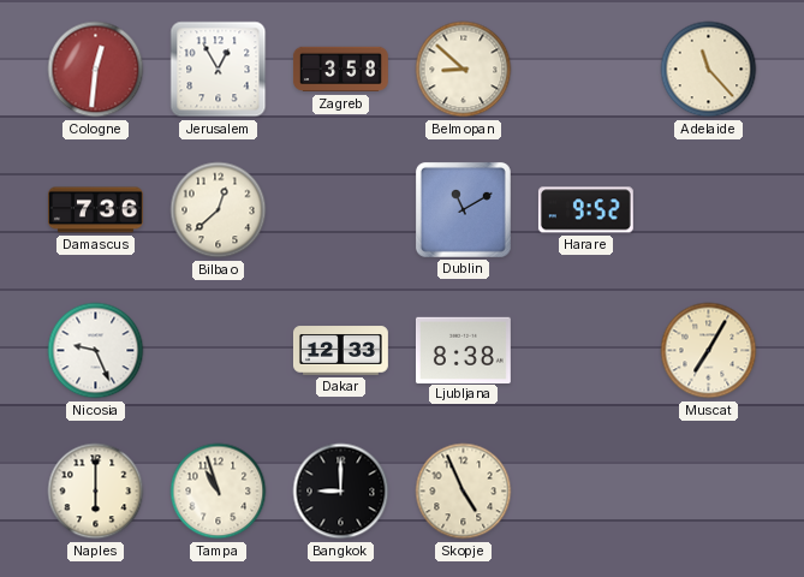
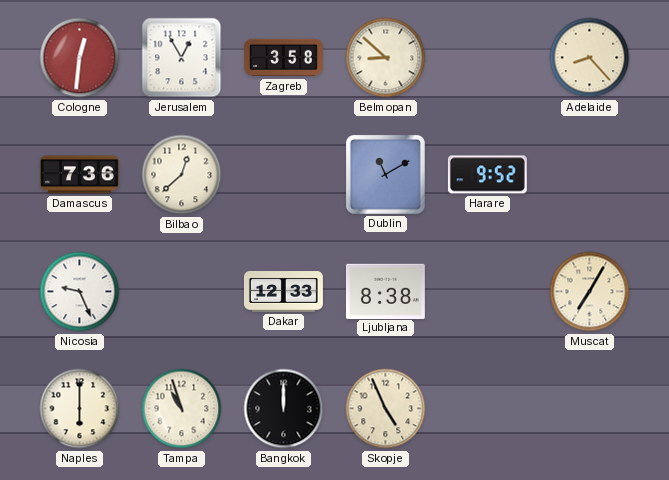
Adelaide: 11:23 -> 8:23
Bangkok: 9:00 -> 12:00
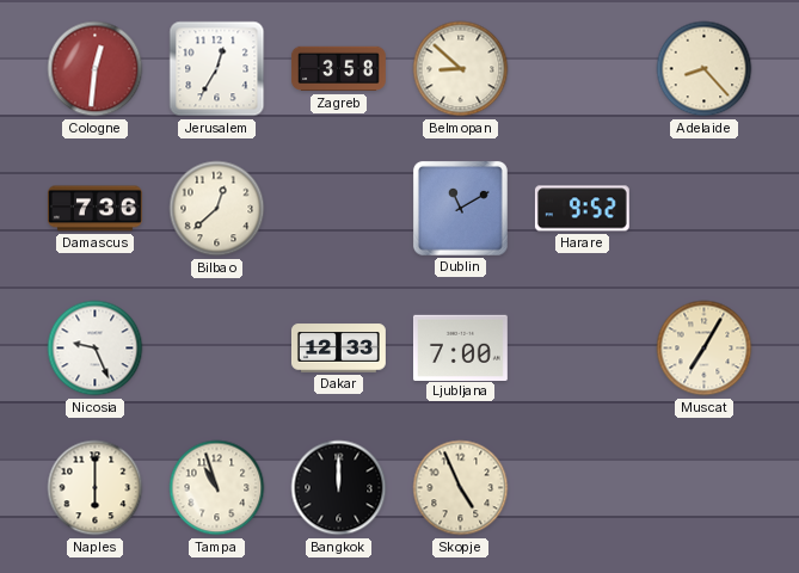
Jerusalem: 12:55 -> 12:35
Ljubljana: 8:38 -> 7:00
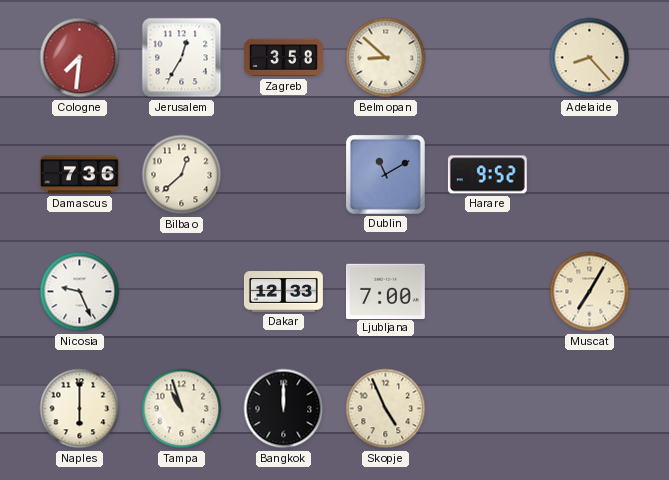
Cologne: 12:31 -> 7:31
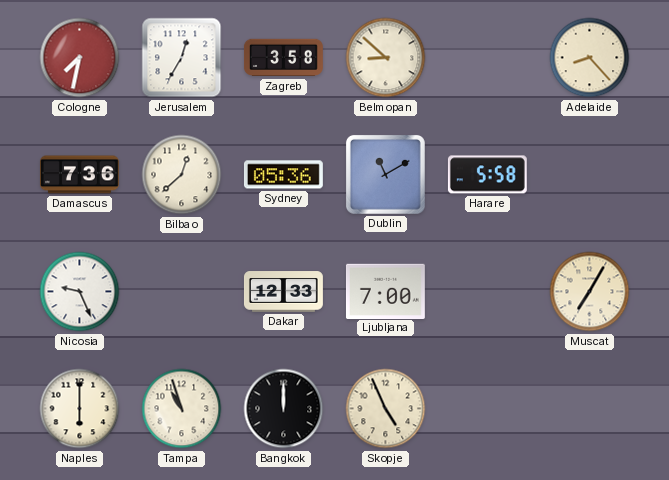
Cologne: 7:31 -> 7:32
Sydney: none -> 05:36
Harare: 9:52 -> 5:58
